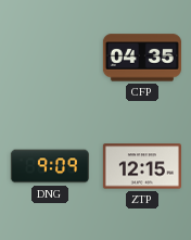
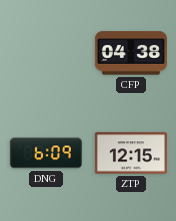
CFP: 04:35 -> 04:38
DNG: 9:09 -> 6:09
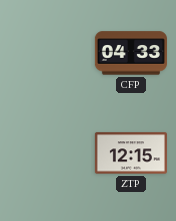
CFP: 04:38 -> 04:33
DNG: 6:09 -> none
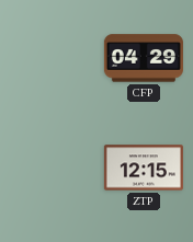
CFP: 04:33 -> 04:29
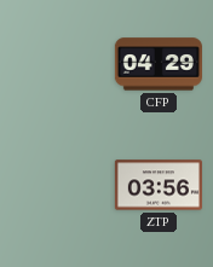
ZTP: 12:15 -> 03:56
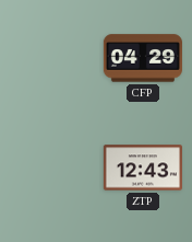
ZTP: 03:56 -> 12:43
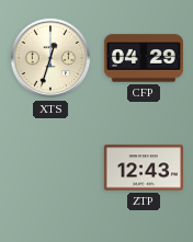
XTS: none -> 12:33
